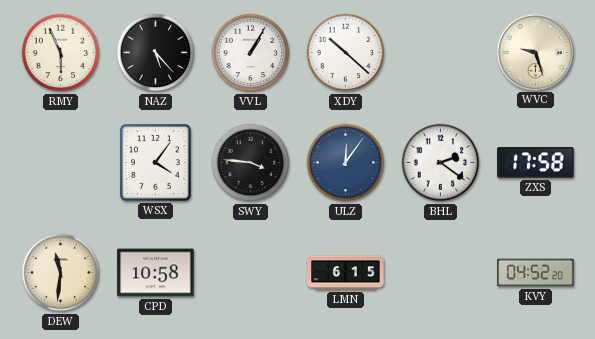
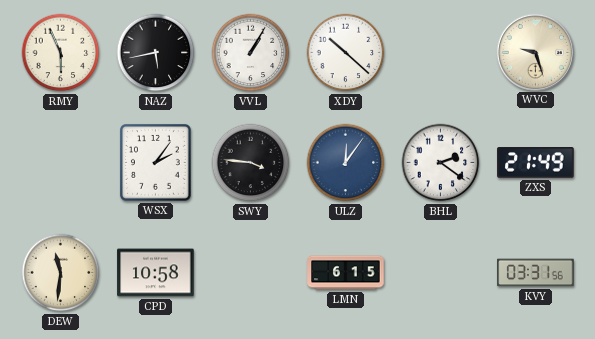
NAZ: 5:23 -> 5:43
WSX: 4:06 -> 2:06
ZXS: 17:58 -> 21:49
KVY: 04:52 -> 03:31
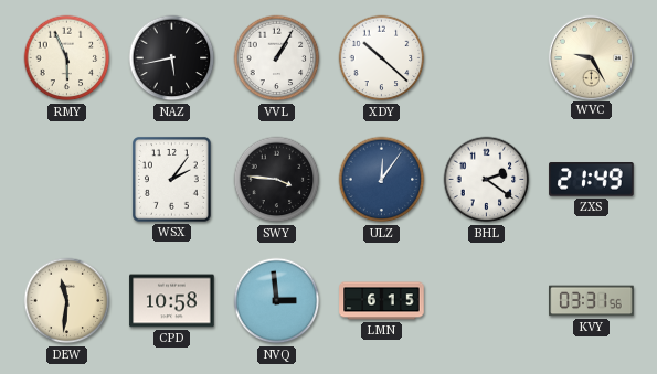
WVC: 9:27 -> 9:25
NVQ: none -> 2:59
